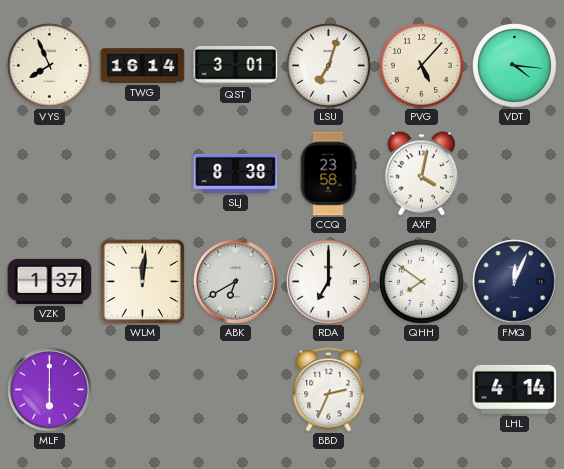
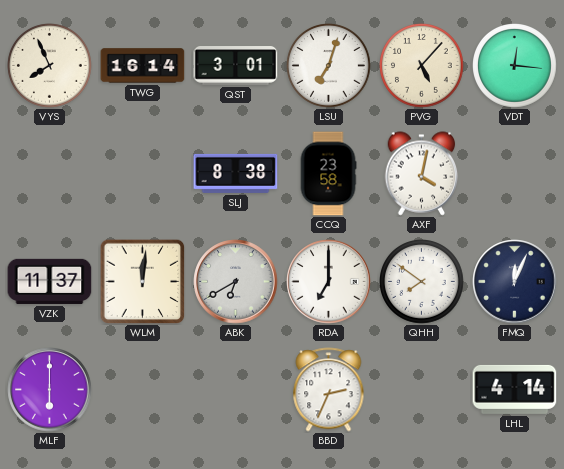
VDT: 4:16 -> 12:16
VZK: 1:37 -> 11:37
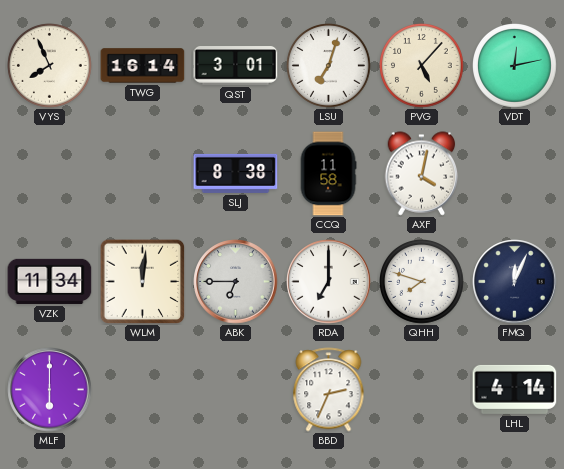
VDT: 12:16 -> 12:13
CCQ: 23:58 -> 11:58
VZK: 11:37 -> 11:34
ABK: 6:40 -> 6:45
QHH: 7:51 -> 7:48
